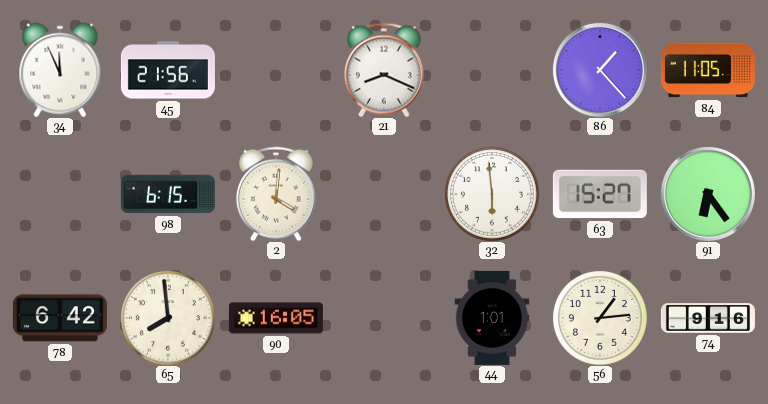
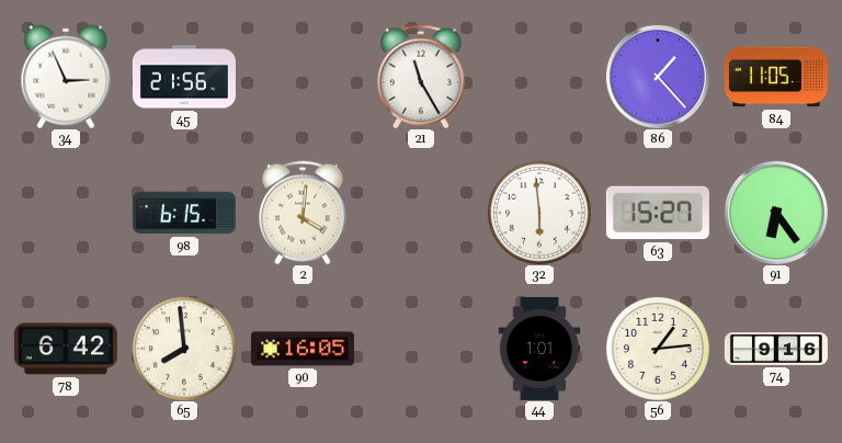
34: 11:56 -> 2:56
21: 8:19 -> 11:25
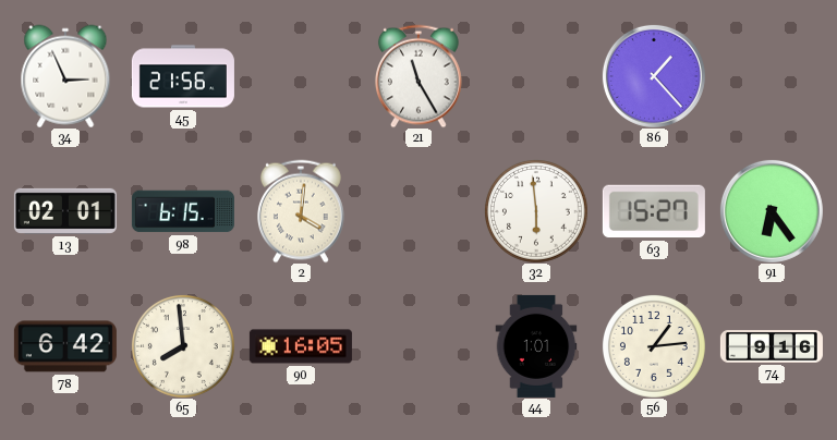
84: 11:05 -> none
13: none -> 02:01
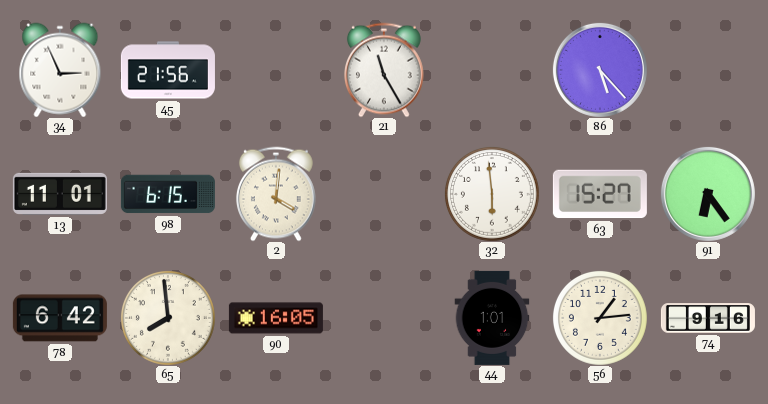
86: 1:23 -> 5:23
13: 02:01 -> 11:01
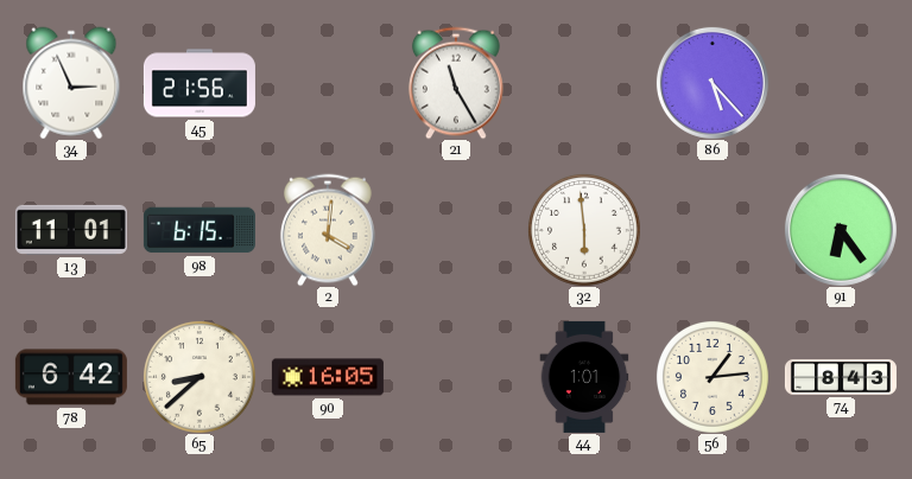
63: 15:27 -> none
65: 7:59 -> 8:38
74: 9:16 -> 8:43
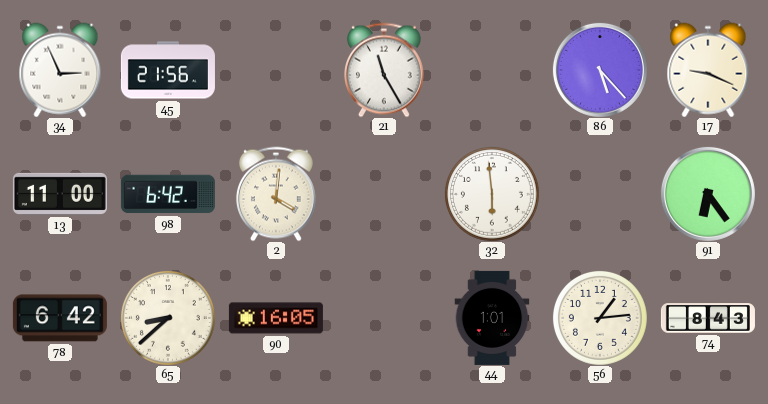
17: none -> 9:19
13: 11:01 -> 11:00
98: 6:15 -> 6:42
